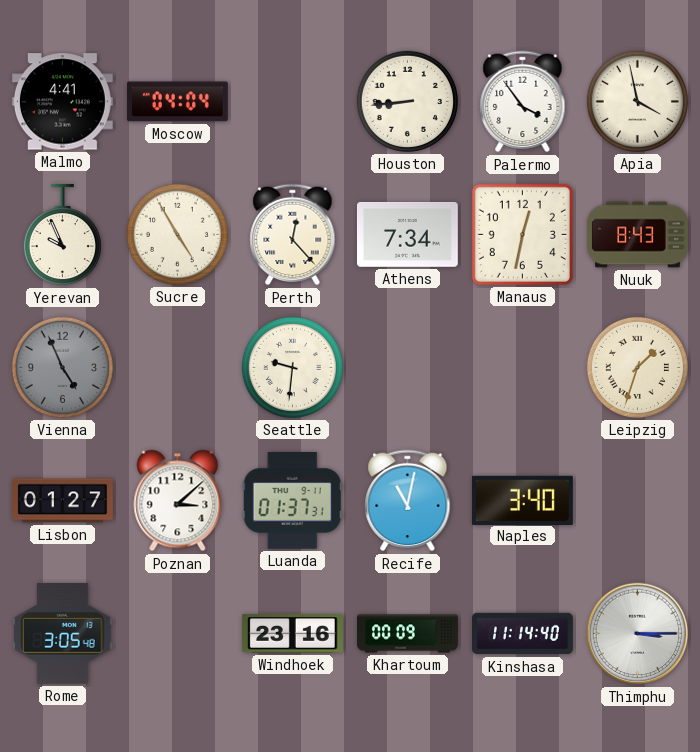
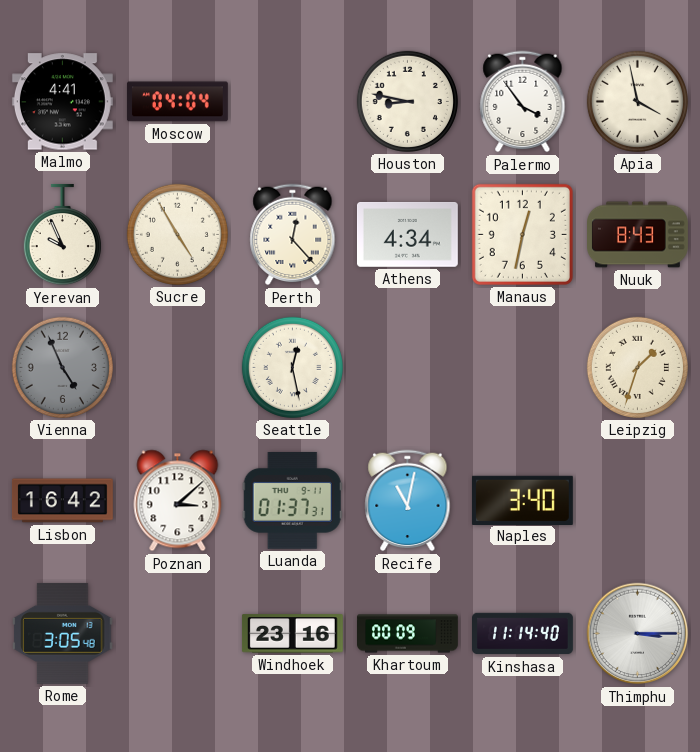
Houston: 8:44 -> 8:47
Athens: 7:34 -> 4:34
Seattle: 9:31 -> 12:28
Lisbon: 01:27 -> 16:42
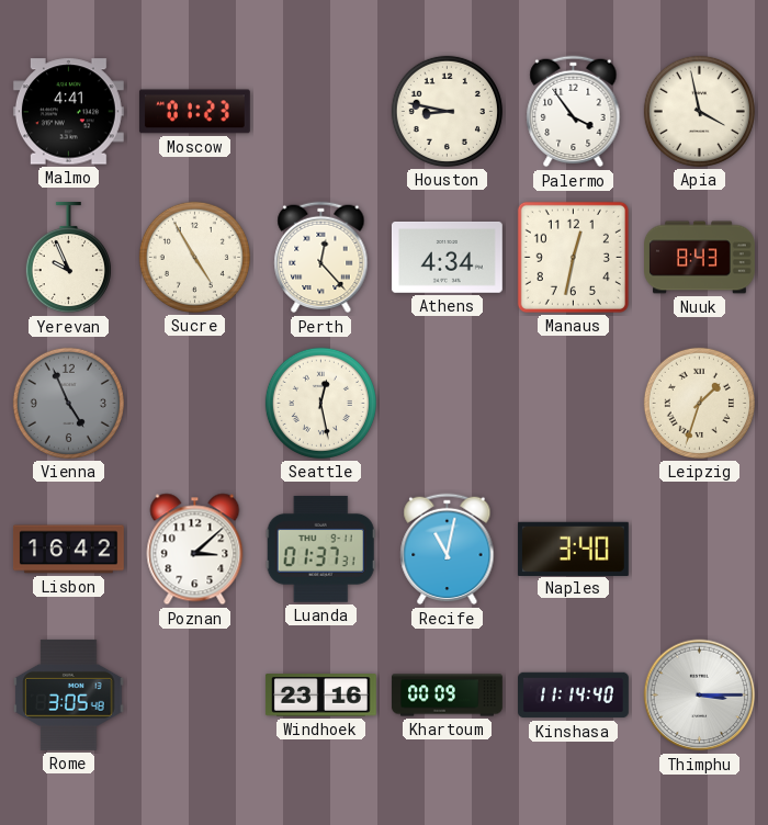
Moscow: 04:04 -> 01:23
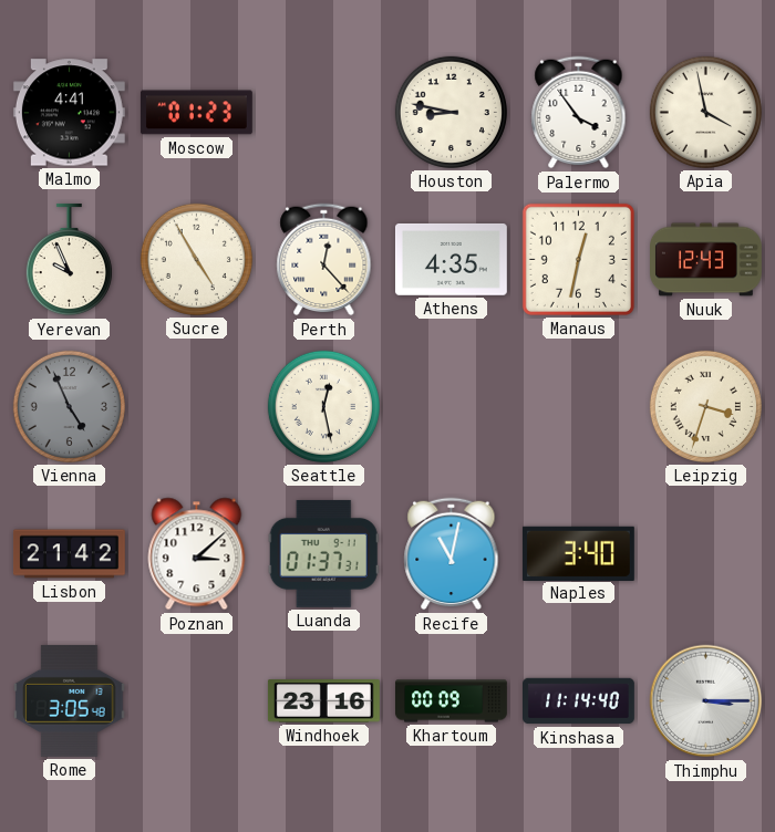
Athens: 4:34 -> 4:35
Nuuk: 8:43 -> 12:43
Leipzig: 1:33 -> 3:33
Lisbon: 16:42 -> 21:42
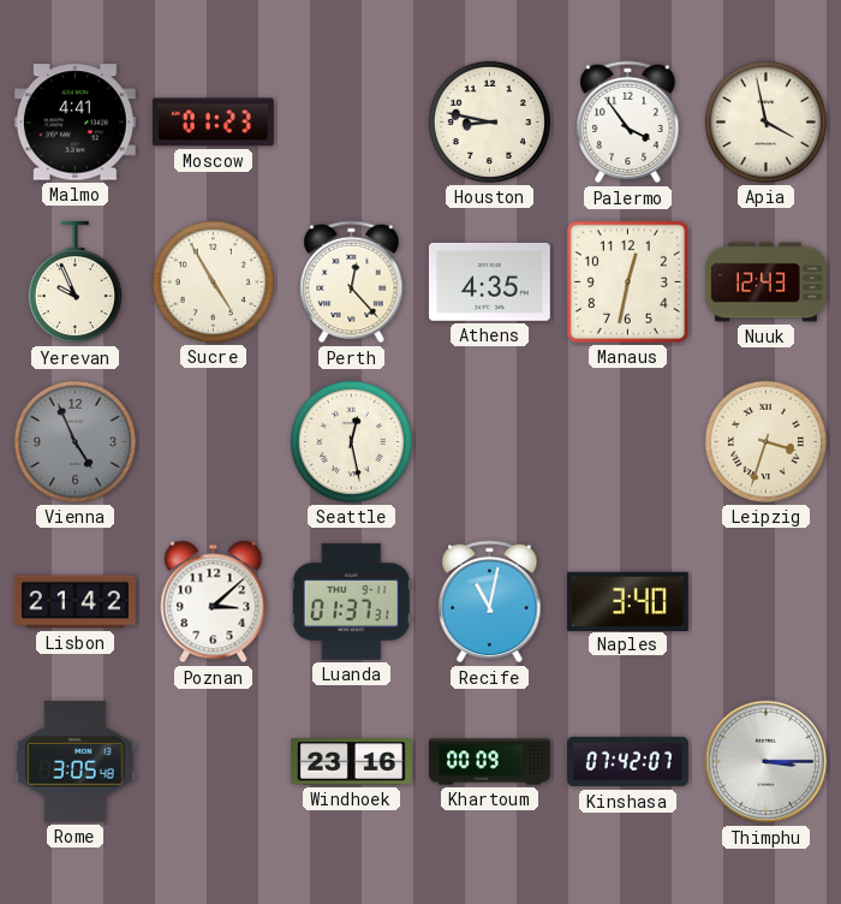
Kinshasa: 11:14 -> 07:42
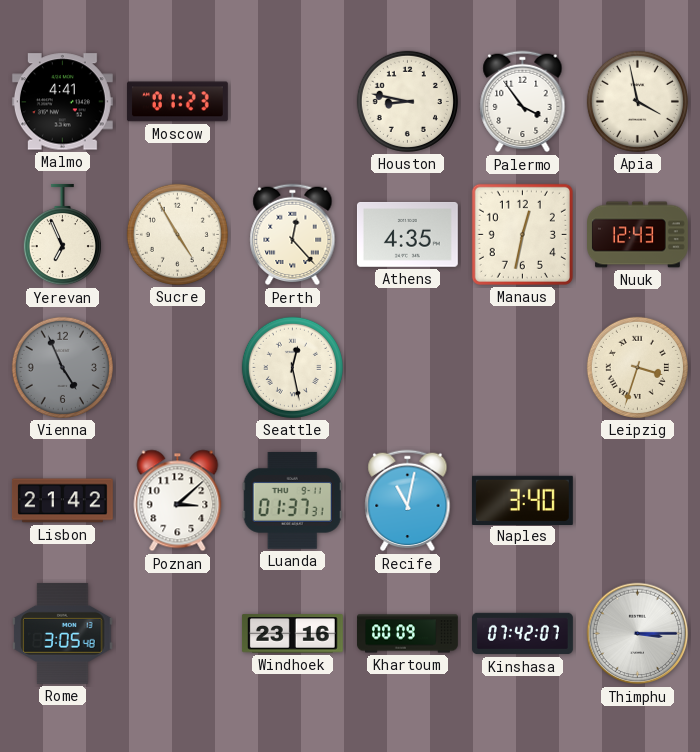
Yerevan: 9:56 -> 6:56
